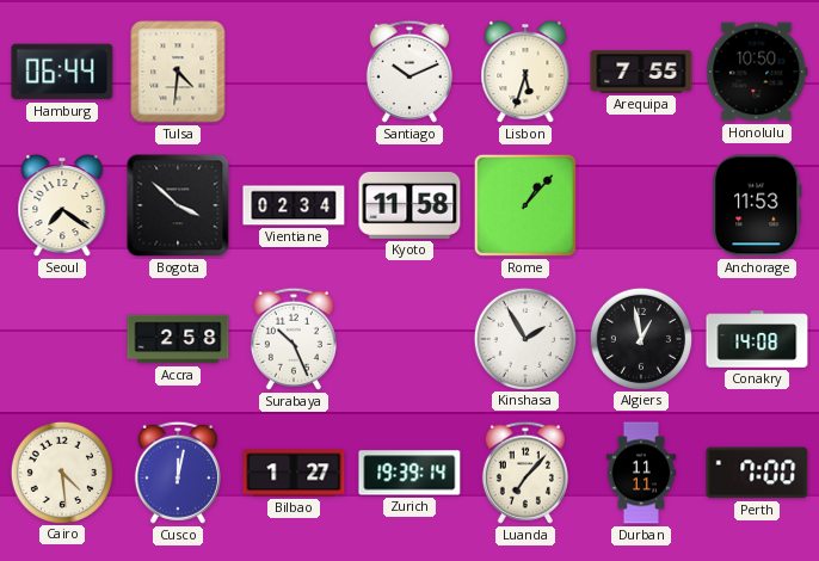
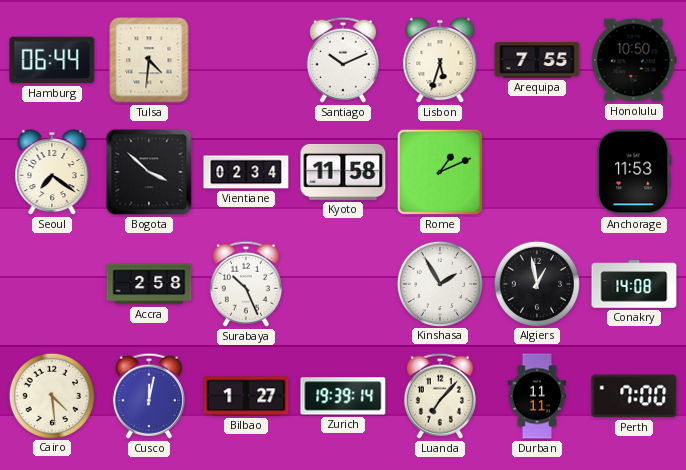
Rome: 1:07 -> 1:11
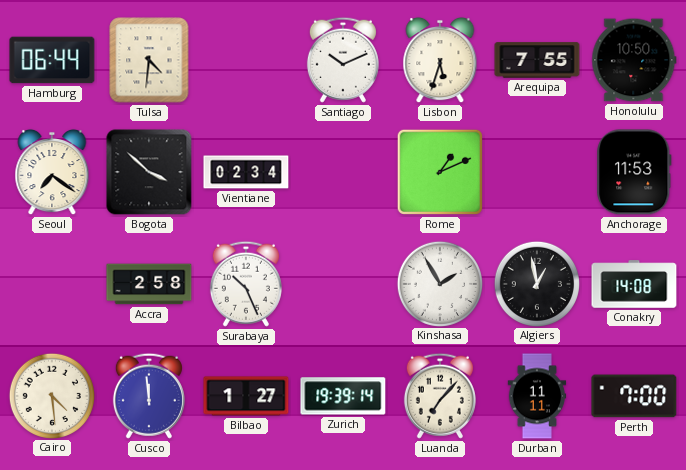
Kyoto: 11:58 -> none
Cusco: 12:02 -> 11:59
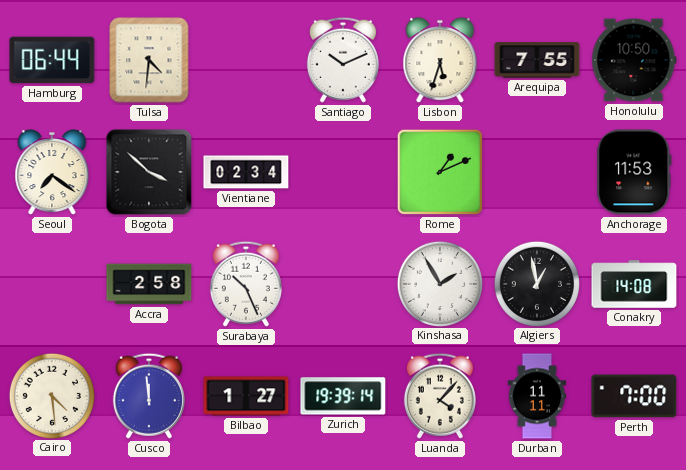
Luanda: 7:07 -> 4:07
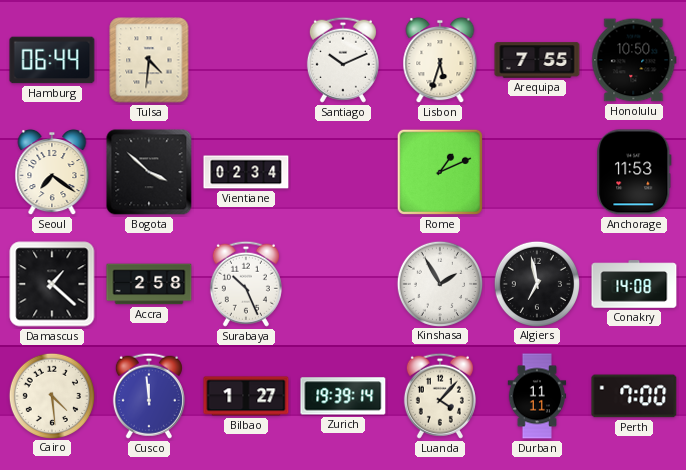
Damascus: none -> 1:22
Algiers: 12:58 -> 6:58
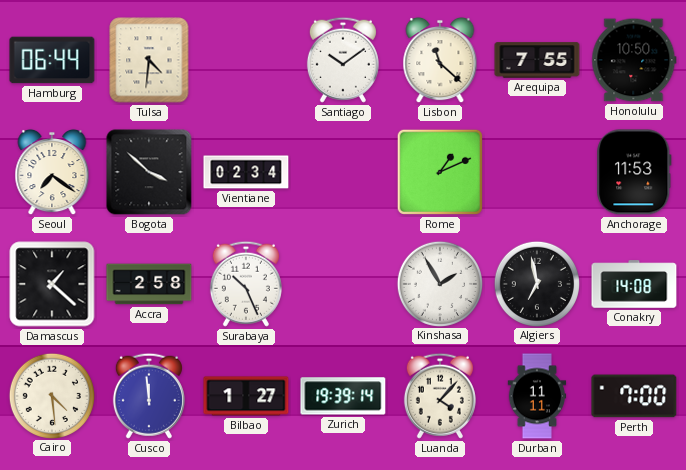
Santiago: 10:11 -> 10:09
Lisbon: 5:33 -> 11:22
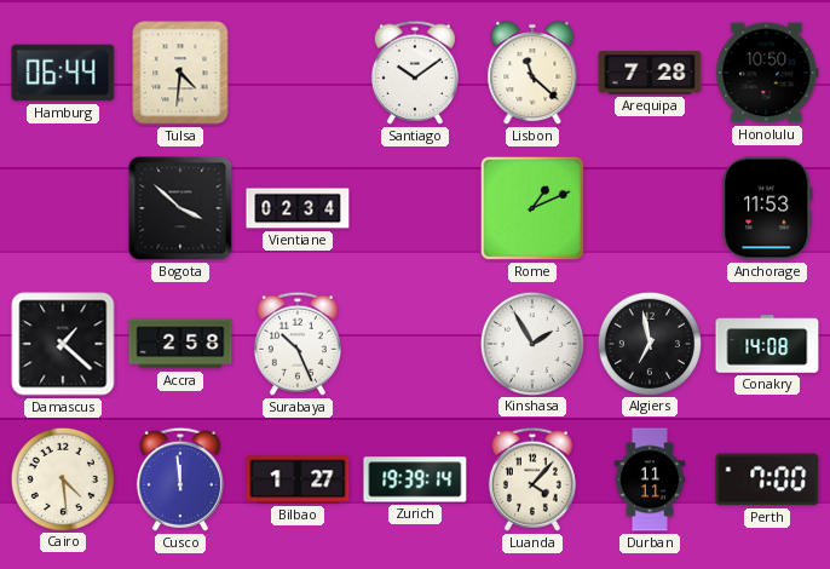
Arequipa: 7:55 -> 7:28
Seoul: 7:21 -> none
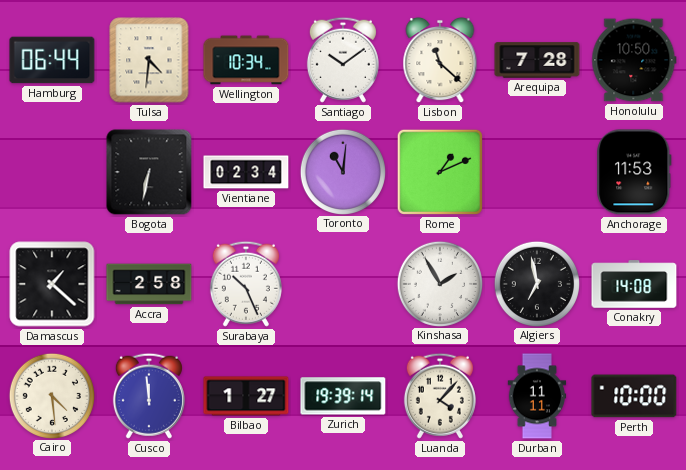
Wellington: none -> 10:34
Bogota: 3:52 -> 6:32
Toronto: none -> 11:01
Perth: 7:00 -> 10:00
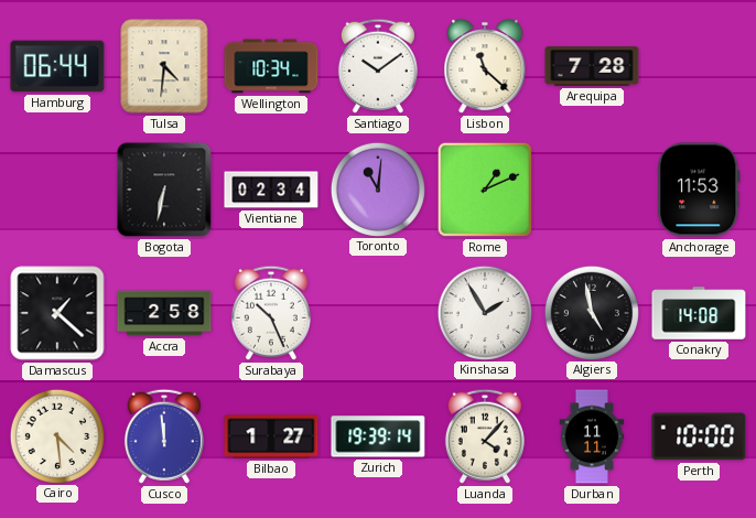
Honolulu: 10:50 -> none
Algiers: 6:58 -> 4:58
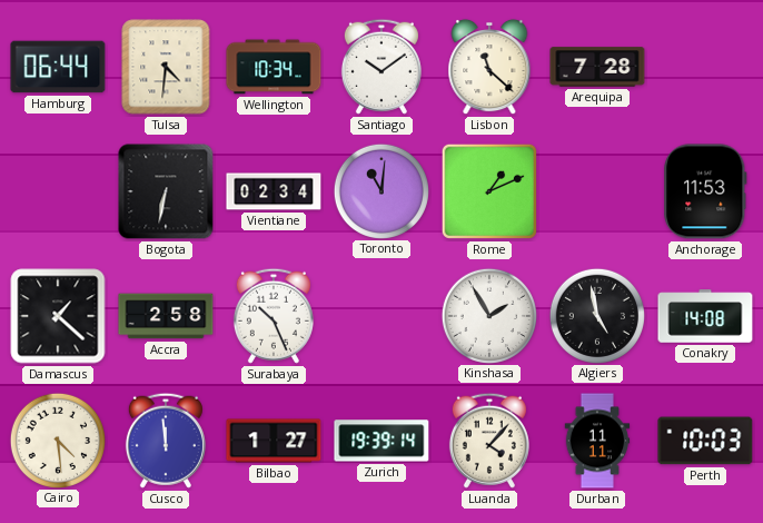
Perth: 10:00 -> 10:03
